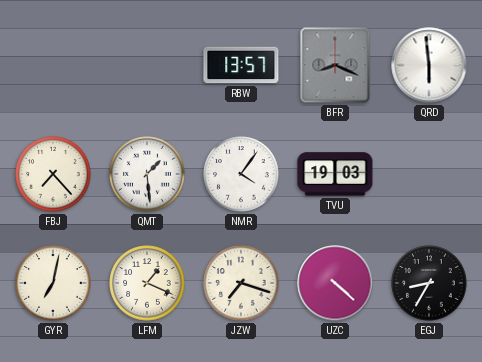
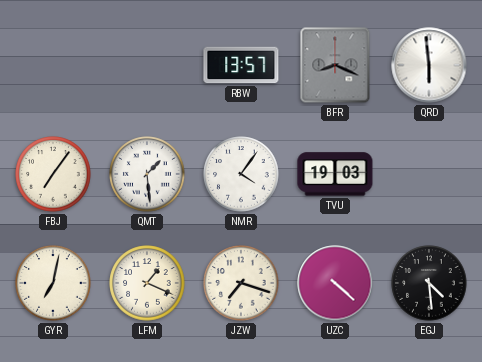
FBJ: 7:23 -> 7:06
EGJ: 8:35 -> 4:29
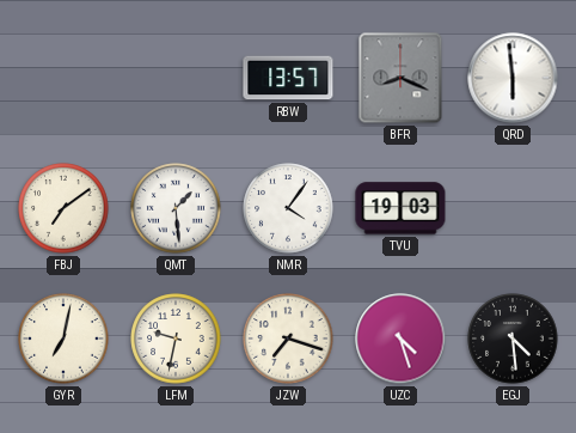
FBJ: 7:06 -> 7:09
LFM: 1:19 -> 9:32
UZC: 4:22 -> 4:27
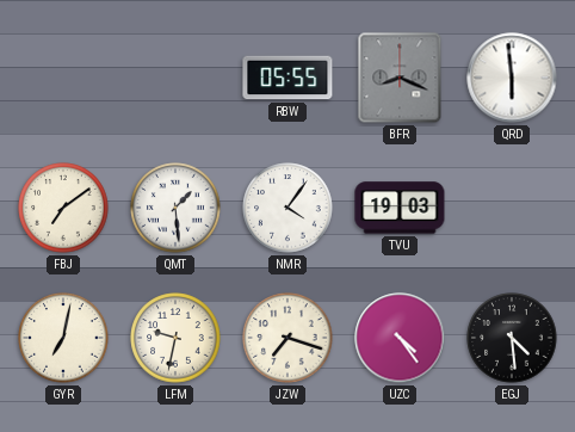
RBW: 13:57 -> 05:55
UZC: 4:27 -> 4:24
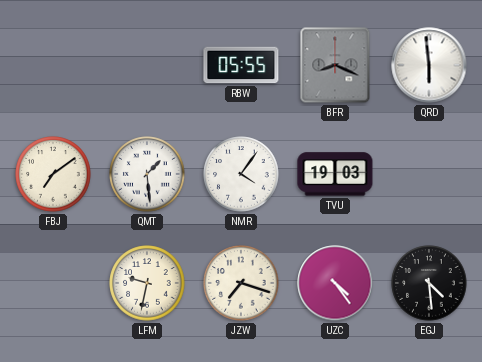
GYR: 7:02 -> none
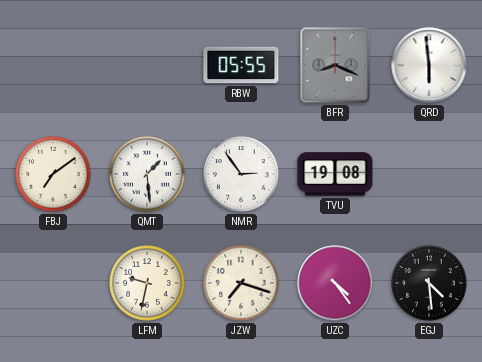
NMR: 4:06 -> 2:54
TVU: 19:03 -> 19:08
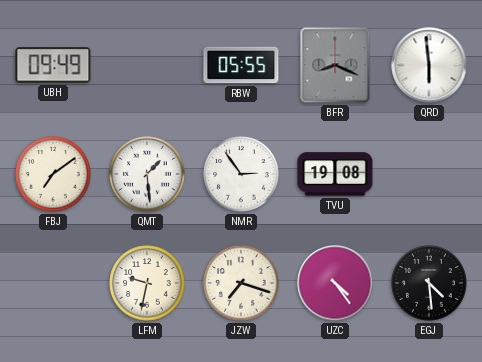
UBH: none -> 09:49
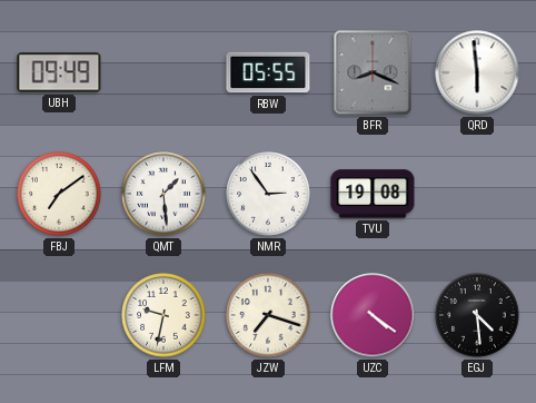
UZC: 4:24 -> 4:21
